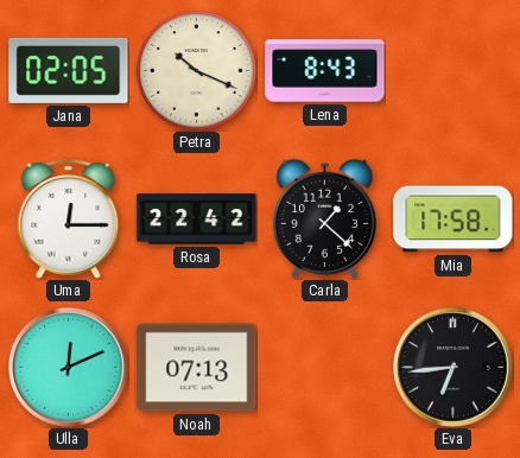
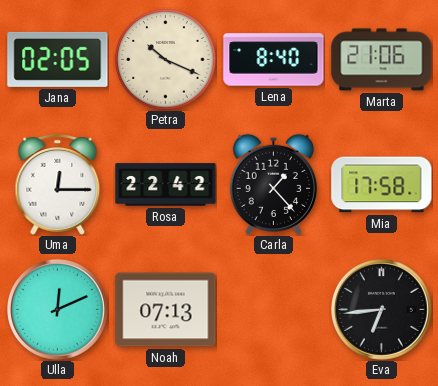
Lena: 8:43 -> 8:40
Marta: none -> 21:06
Carla: 1:22 -> 1:23
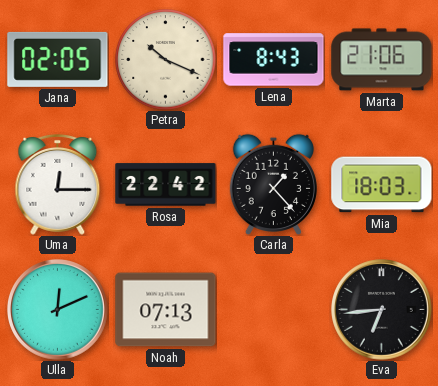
Lena: 8:40 -> 8:43
Mia: 17:58 -> 18:03
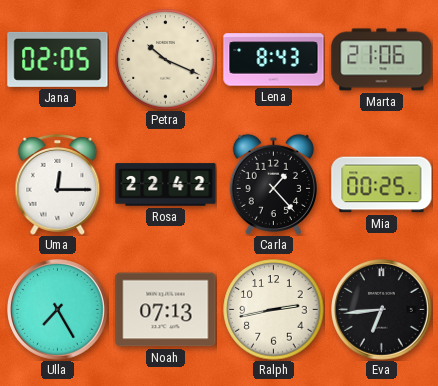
Mia: 18:03 -> 00:25
Ulla: 12:11 -> 7:25
Ralph: none -> 2:43
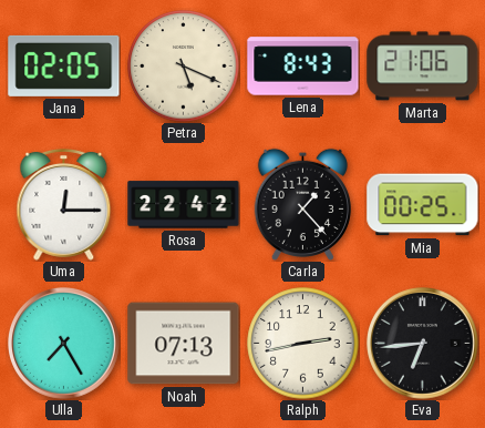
Petra: 10:19 -> 5:19
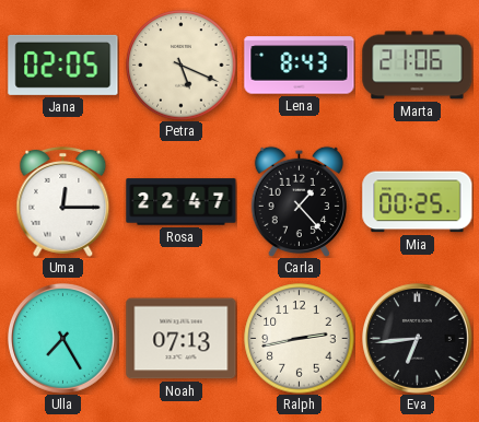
Rosa: 22:42 -> 22:47
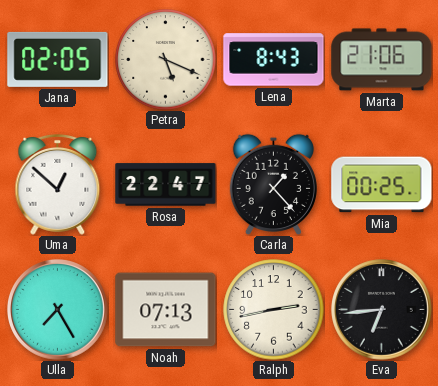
Uma: 12:15 -> 12:52
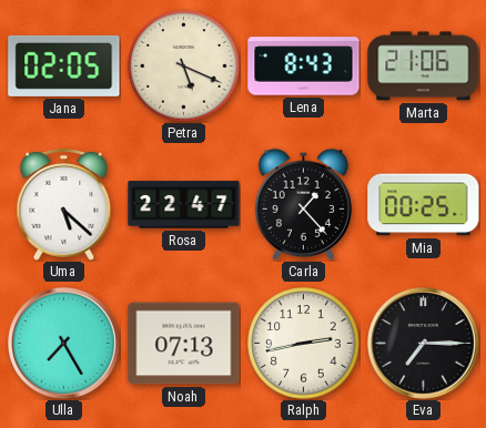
Uma: 12:52 -> 5:22
Eva: 6:44 -> 7:15
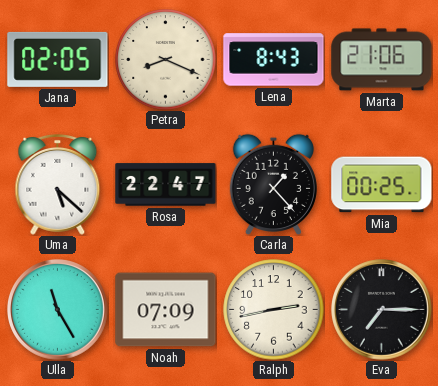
Petra: 5:19 -> 8:19
Ulla: 7:25 -> 11:25
Noah: 07:13 -> 07:09
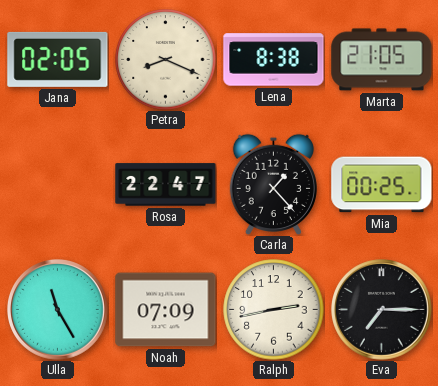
Lena: 8:43 -> 8:38
Marta: 21:06 -> 21:05
Uma: 5:22 -> none
